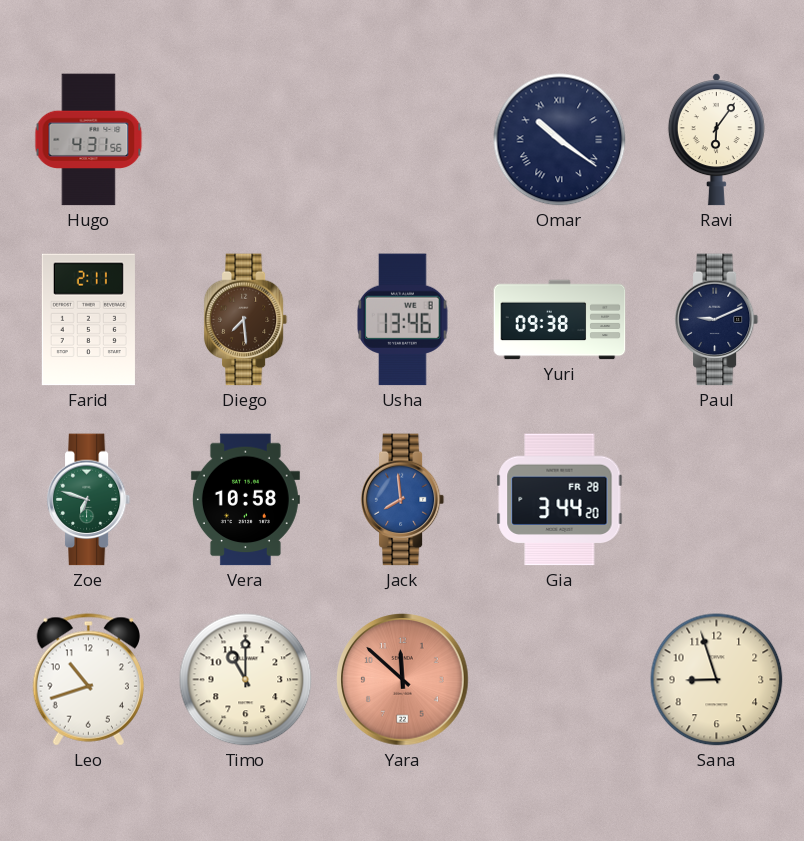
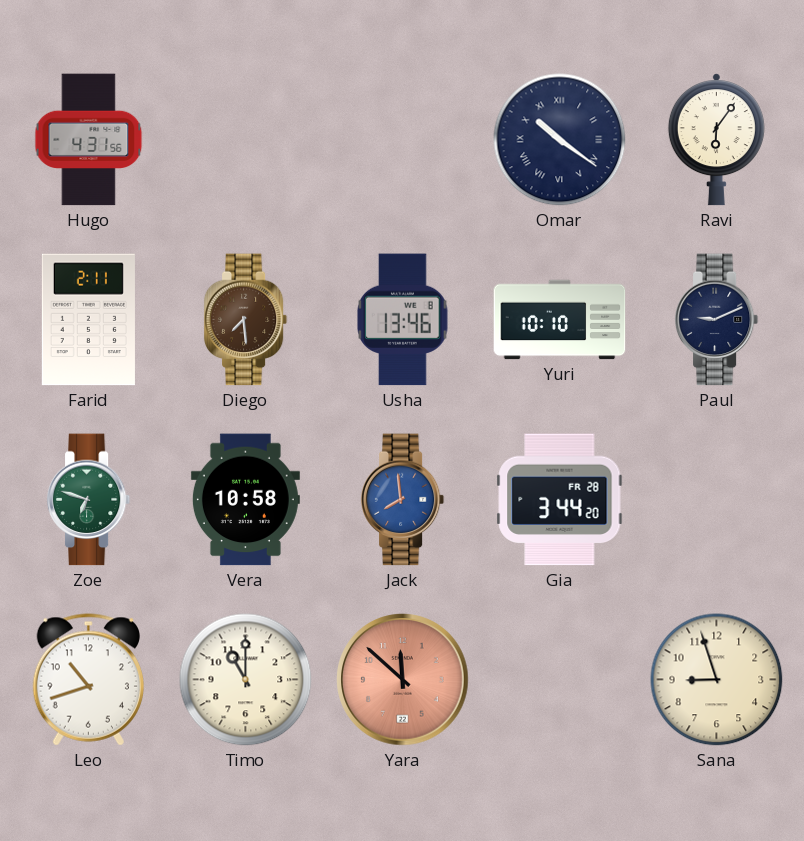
Yuri: 09:38 -> 10:10
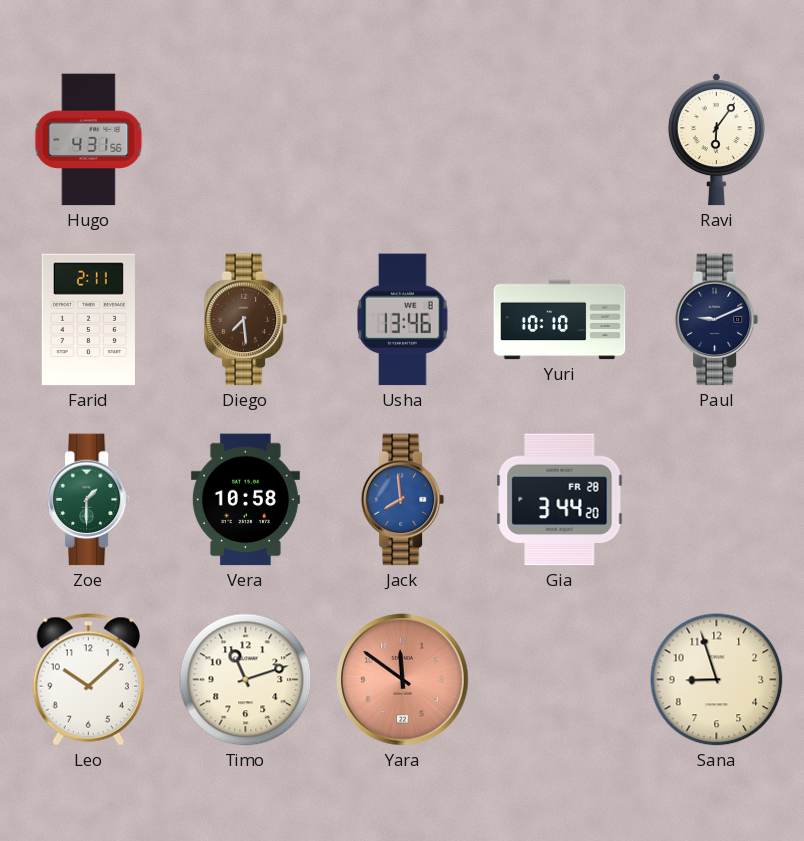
Omar: 10:21 -> none
Zoe: 6:48 -> 1:30
Leo: 10:42 -> 10:08
Timo: 11:00 -> 11:12
Yara: 11:52 -> 11:51
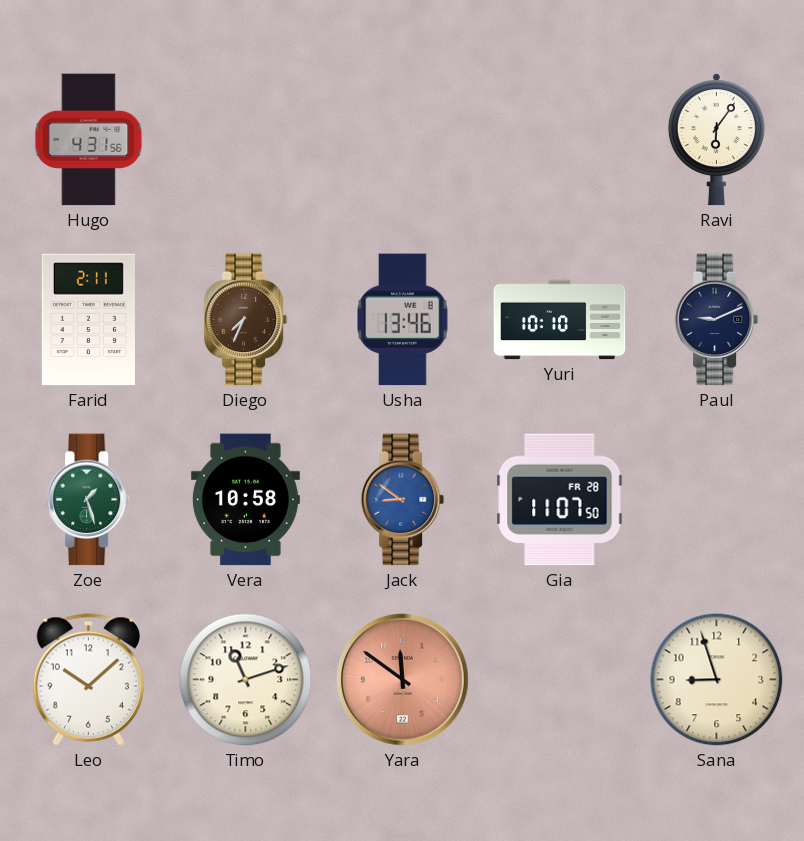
Diego: 7:29 -> 7:34
Zoe: 1:30 -> 1:27
Jack: 7:59 -> 8:51
Gia: 3:44 -> 11:07
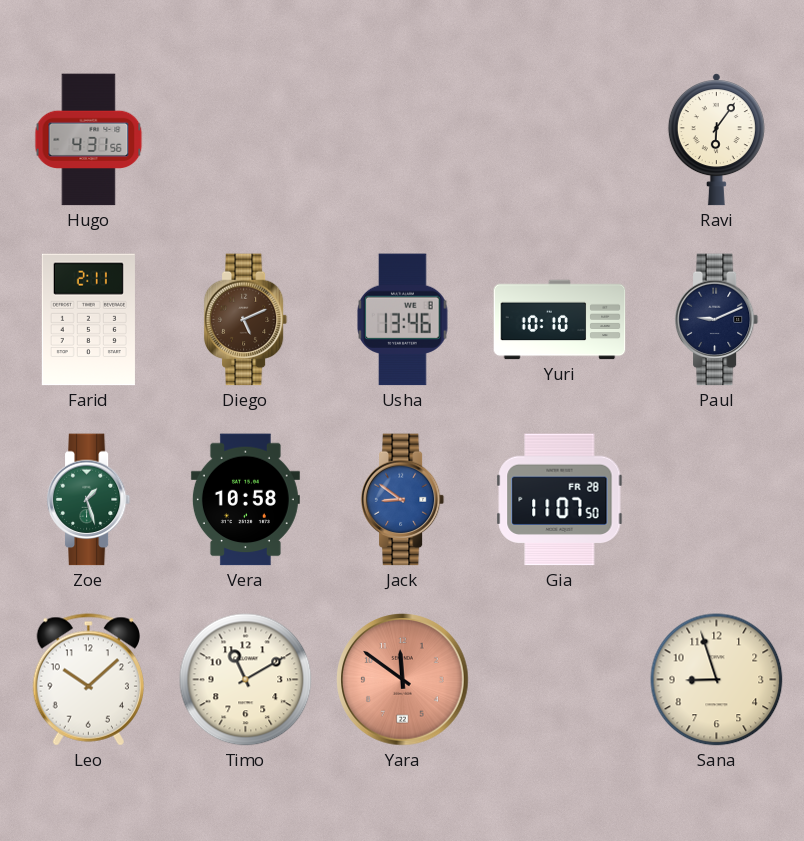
Diego: 7:34 -> 5:11
Timo: 11:12 -> 11:10
